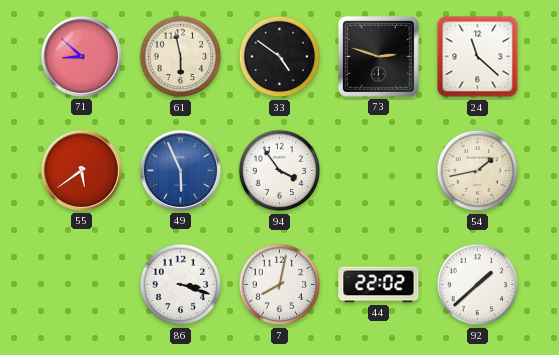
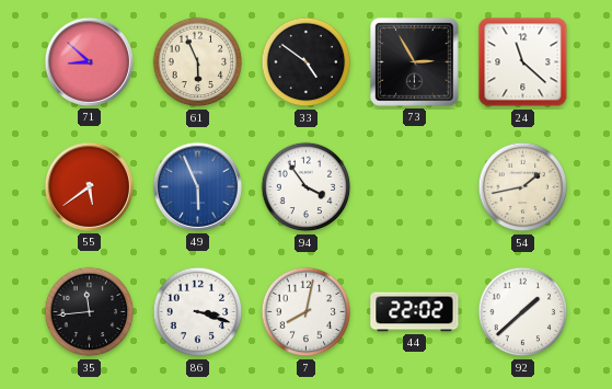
61: 5:58 -> 5:56
73: 2:48 -> 2:55
35: none -> 11:44
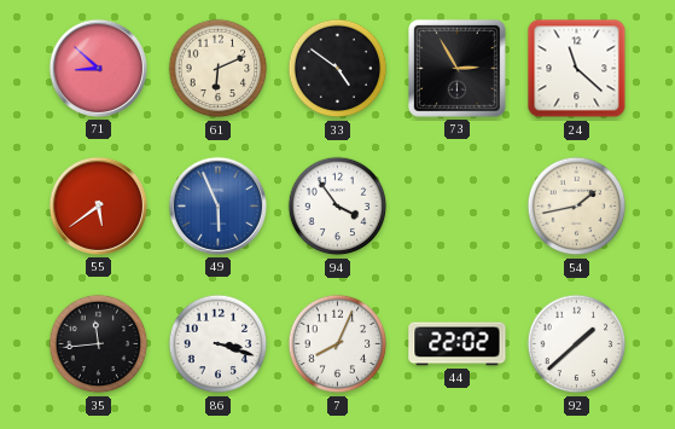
61: 5:56 -> 6:11
7: 8:02 -> 8:04
